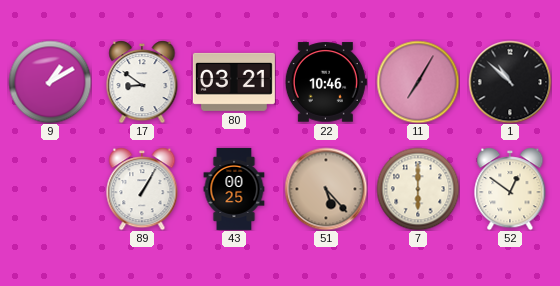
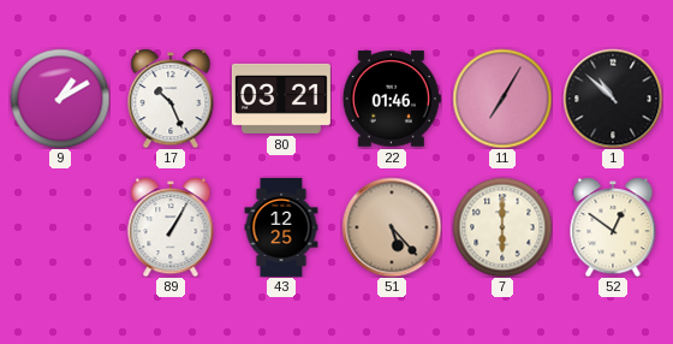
17: 8:51 -> 10:26
22: 10:46 -> 01:46
43: 00:25 -> 12:25
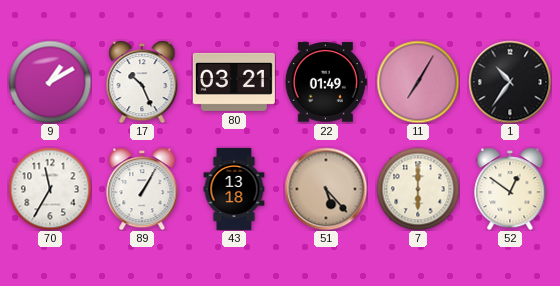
22: 01:46 -> 01:49
1: 10:52 -> 10:36
70: none -> 11:35
43: 12:25 -> 13:18
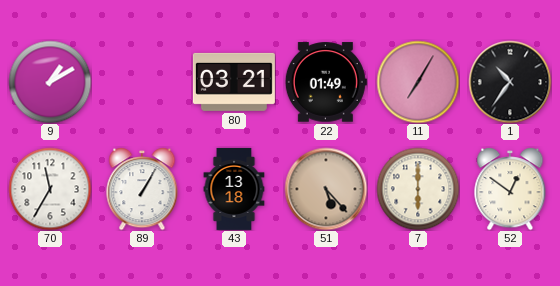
17: 10:26 -> none
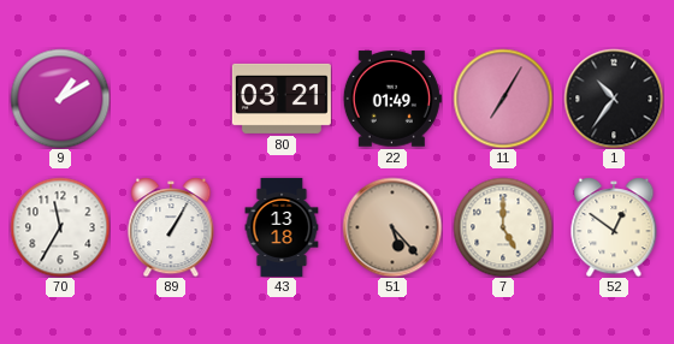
7: 6:00 -> 5:00
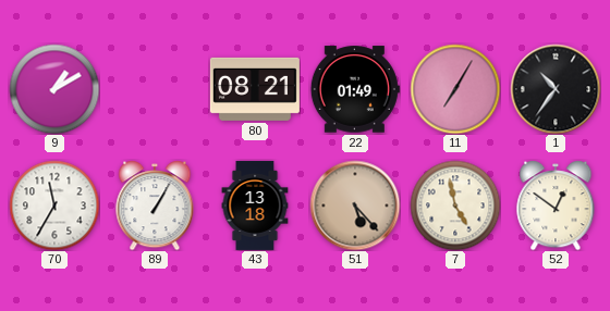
80: 03:21 -> 08:21
7: 5:00 -> 4:58
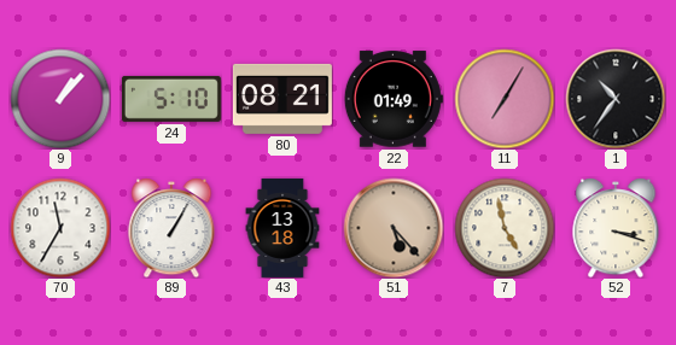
9: 1:10 -> 1:07
24: none -> 5:10
52: 12:51 -> 3:18
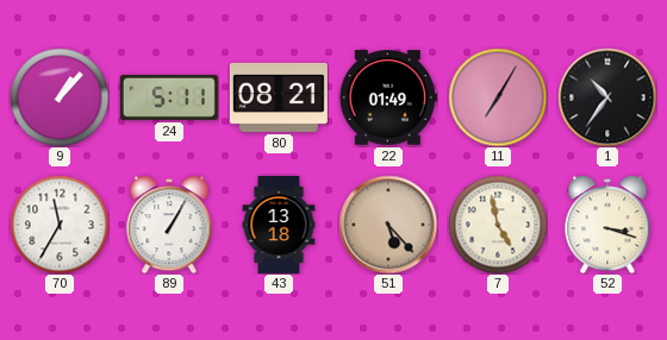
24: 5:10 -> 5:11
